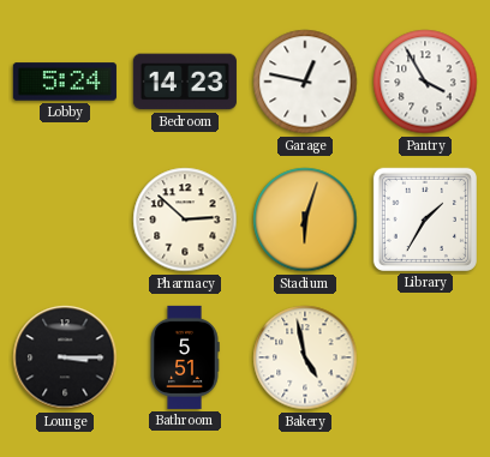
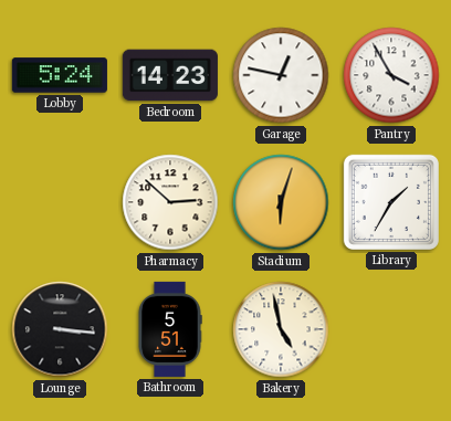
Lounge: 3:15 -> 3:16
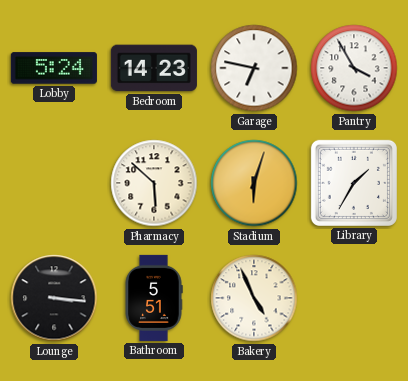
Garage: 12:47 -> 6:47
Pharmacy: 2:52 -> 5:52
Bakery: 4:58 -> 4:56
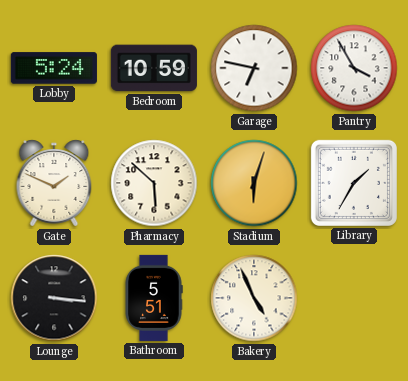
Bedroom: 14:23 -> 10:59
Gate: none -> 1:49
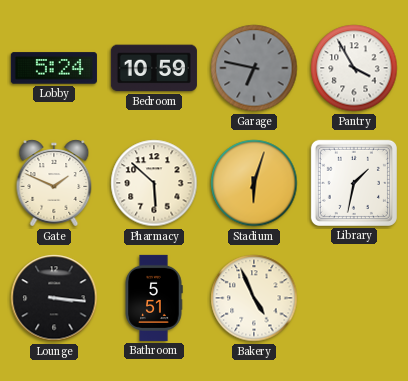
Garage dial: white -> grey
Library: 1:35 -> 1:32
